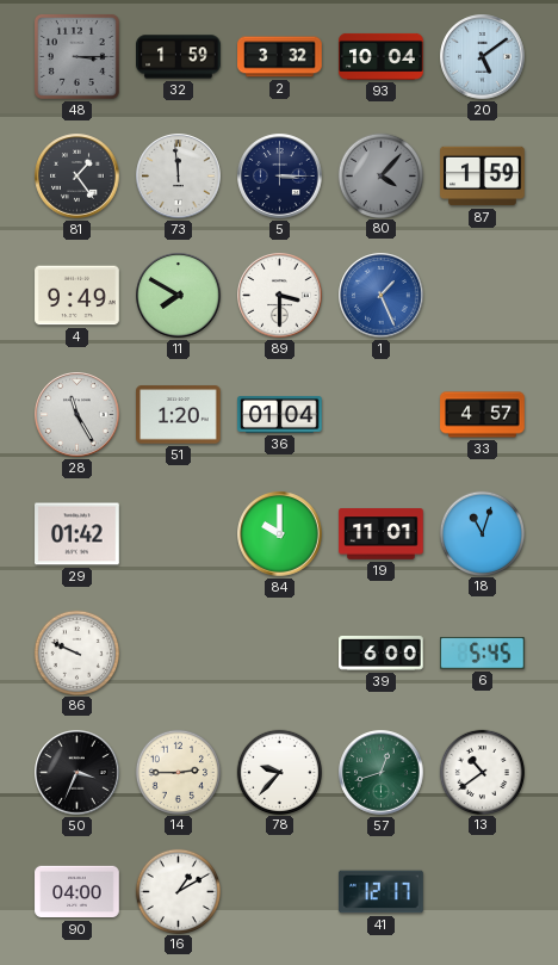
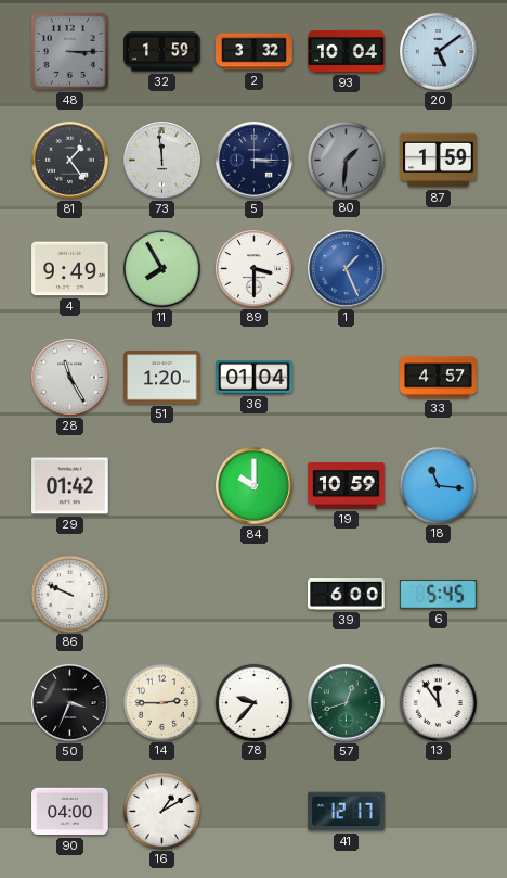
80: 4:07 -> 1:31
11: 7:50 -> 7:55
19: 11:01 -> 10:59
18: 11:03 -> 11:16
13: 10:39 -> 11:54
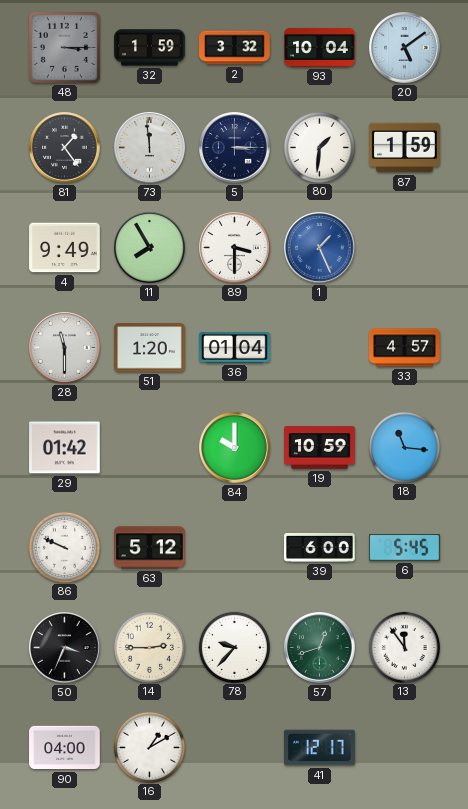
80 dial: grey -> white
28: 11:25 -> 11:30
63: none -> 5:12
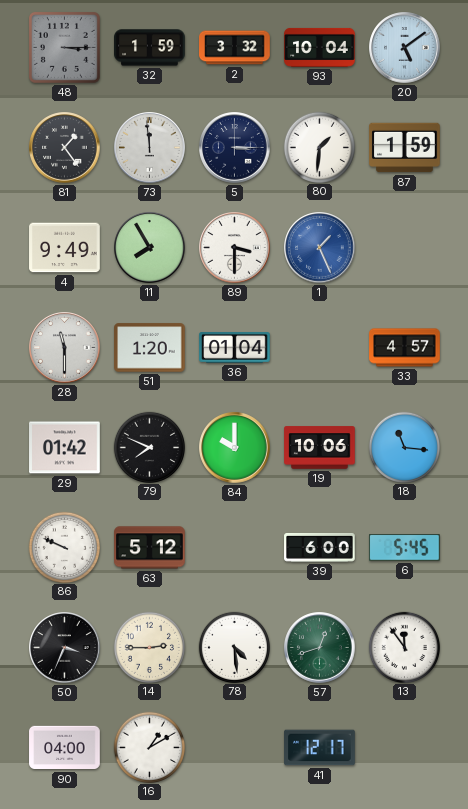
79: none -> 7:49
19: 10:59 -> 10:06
78: 9:37 -> 4:29
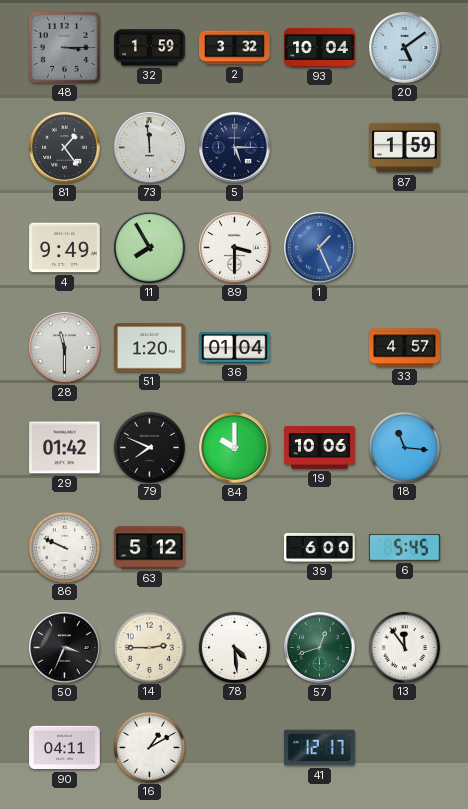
5: 3:15 -> 5:15
80: 1:31 -> none
90: 04:00 -> 04:11
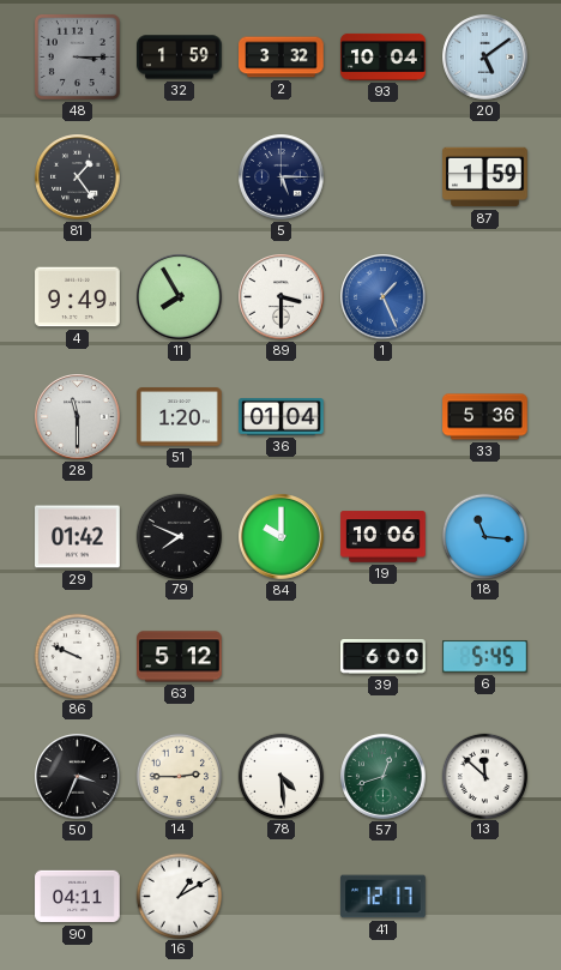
73: 11:59 -> none
33: 4:57 -> 5:36
13: 11:54 -> 11:52
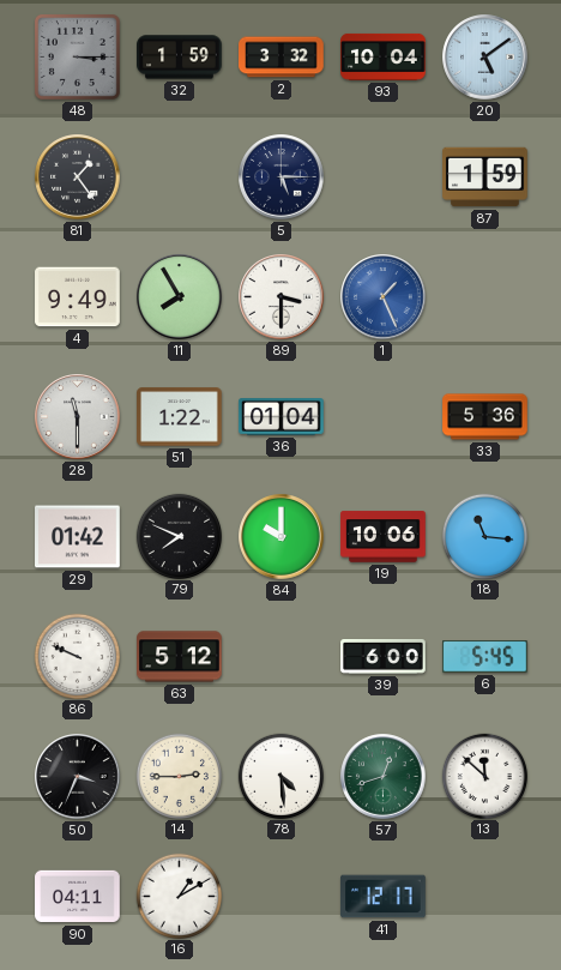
51: 1:20 -> 1:22
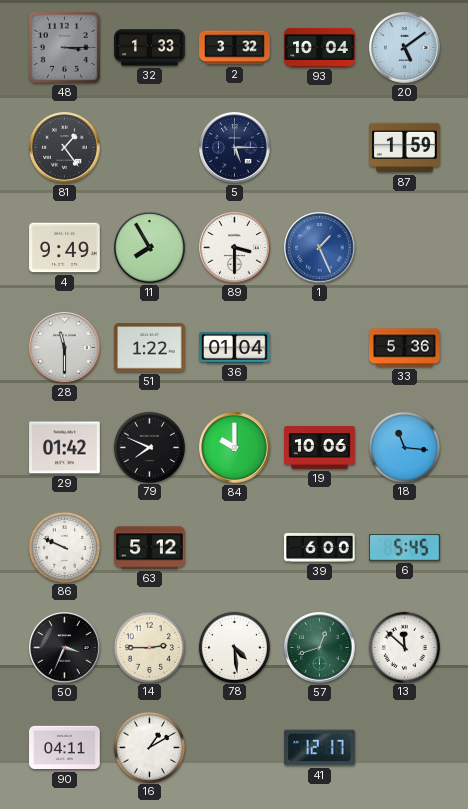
32: 1:59 -> 1:33
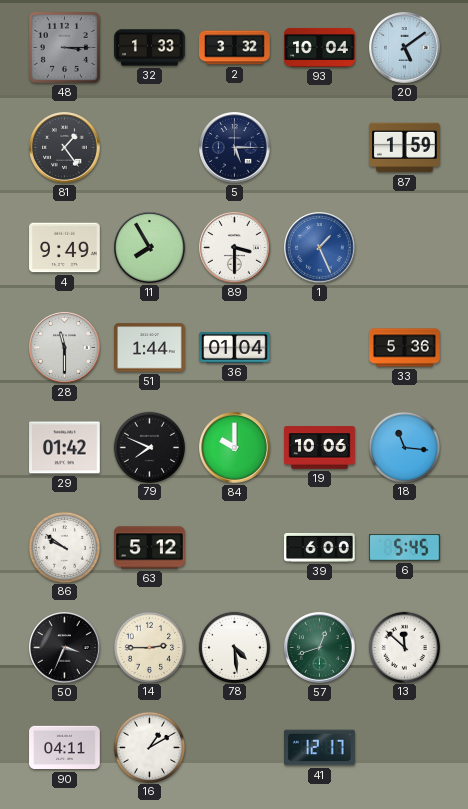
51: 1:22 -> 1:44
86: 9:49 -> 9:51
